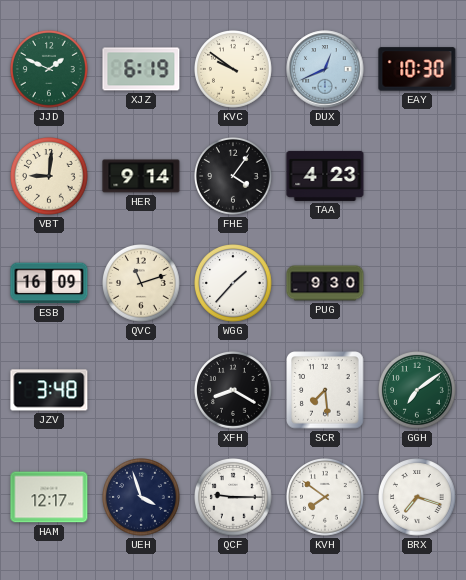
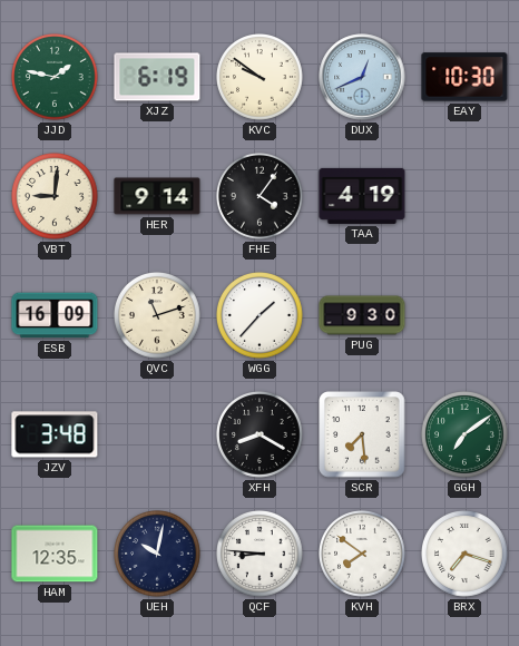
JJD: 1:49 -> 1:47
TAA: 4:23 -> 4:19
HAM: 12:17 -> 12:35
UEH: 3:57 -> 10:02
QCF: 9:15 -> 8:46
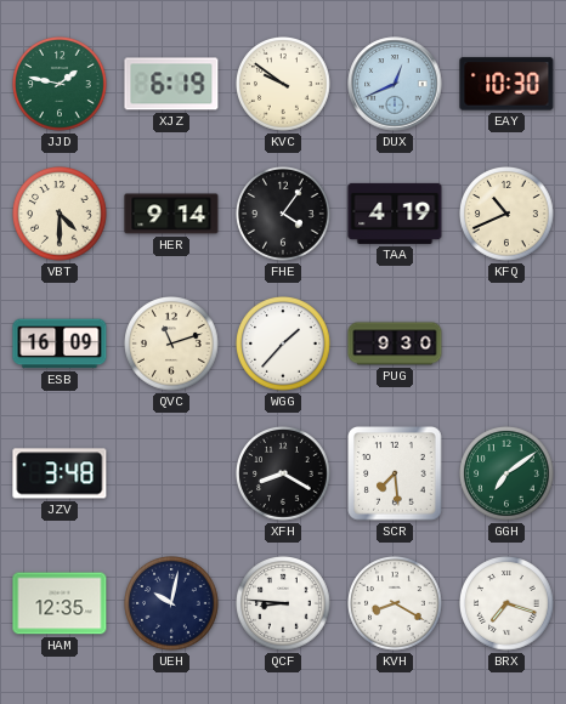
VBT: 9:01 -> 4:30
KFQ: none -> 10:41
KVH: 7:51 -> 8:20
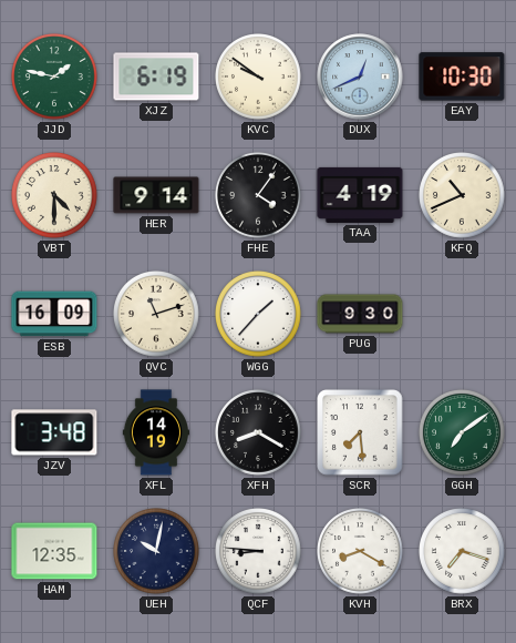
XFL: none -> 14:19
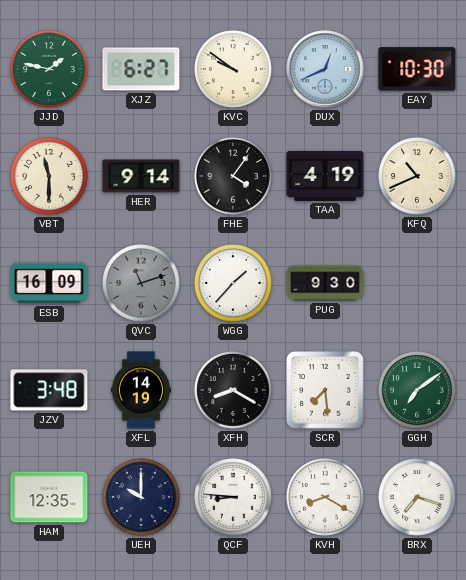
XJZ: 6:19 -> 6:27
VBT: 4:30 -> 11:30
QVC dial: cream -> grey
UEH: 10:02 -> 10:00
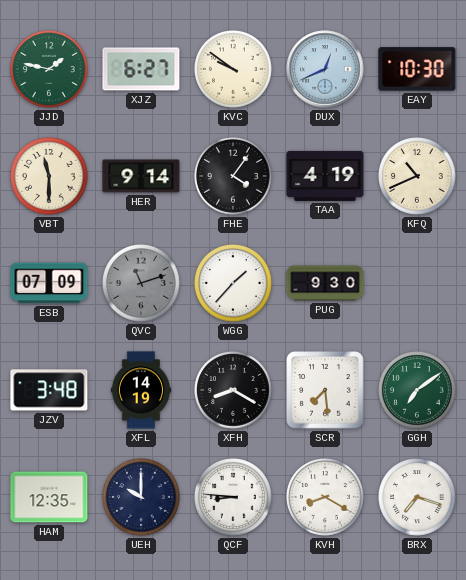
ESB: 16:09 -> 07:09
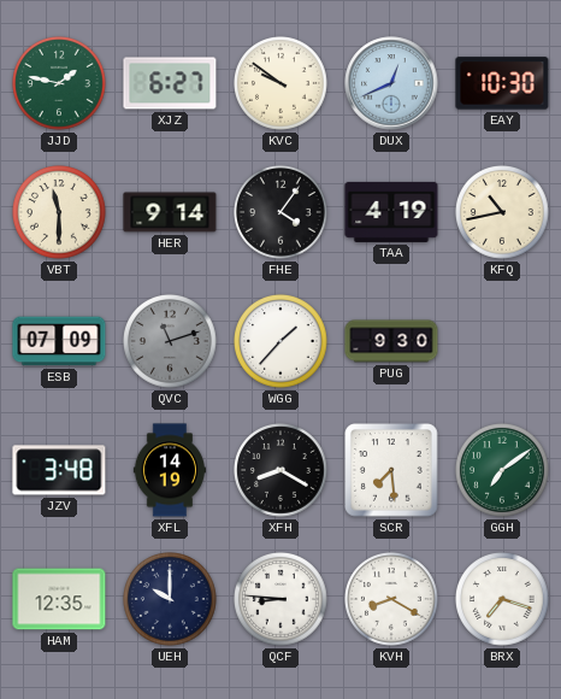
KFQ: 10:41 -> 10:43
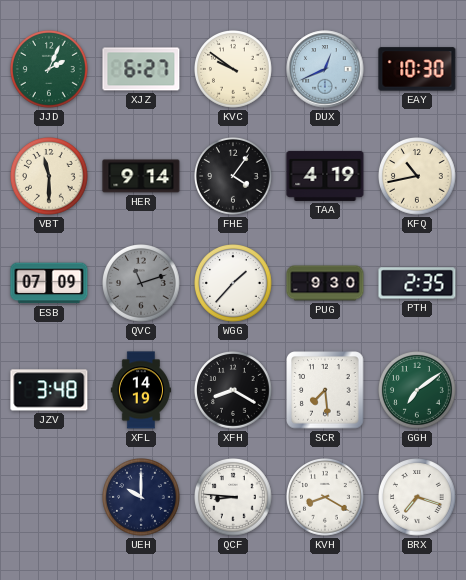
JJD: 1:47 -> 2:04
PTH: none -> 2:35
HAM: 12:35 -> none
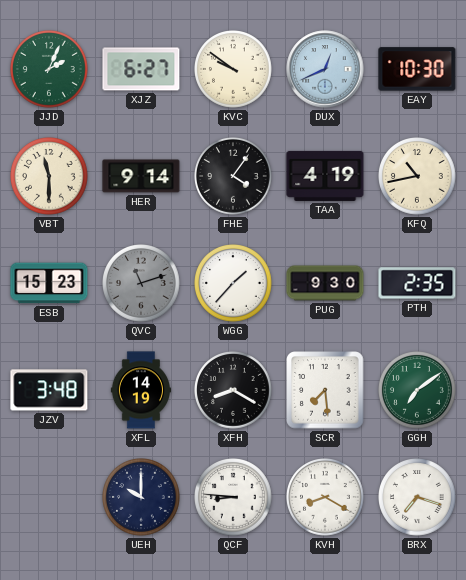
ESB: 07:09 -> 15:23
